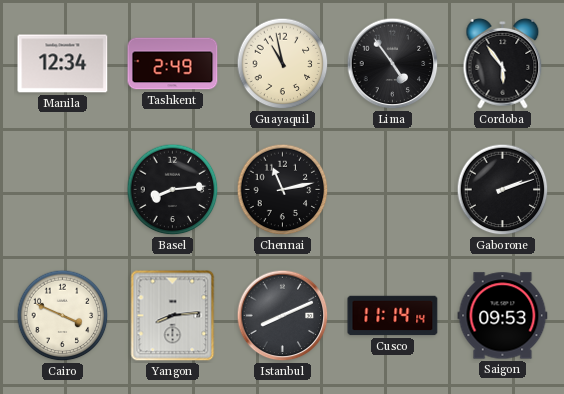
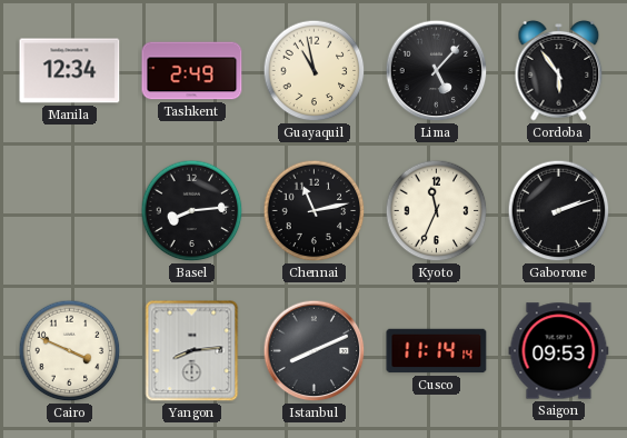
Lima: 4:54 -> 5:07
Kyoto: none -> 11:34
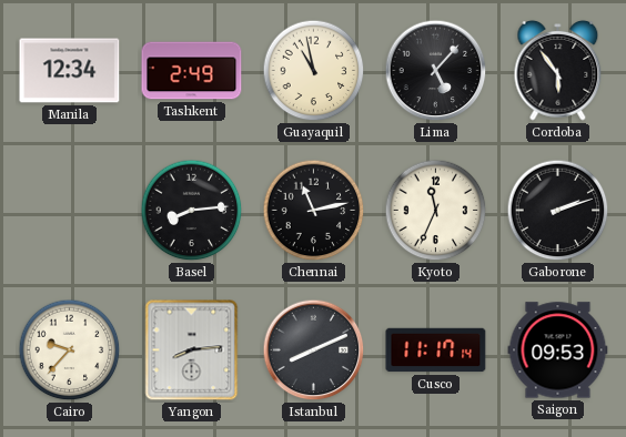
Cairo: 3:49 -> 9:37
Cusco: 11:14 -> 11:17
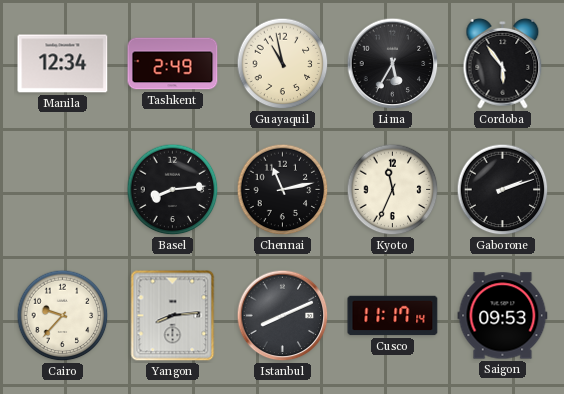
Lima: 5:07 -> 5:35
